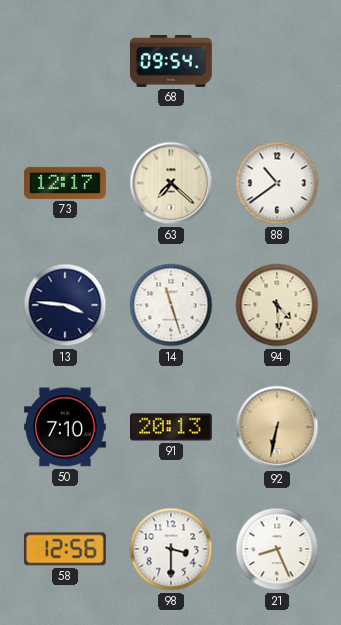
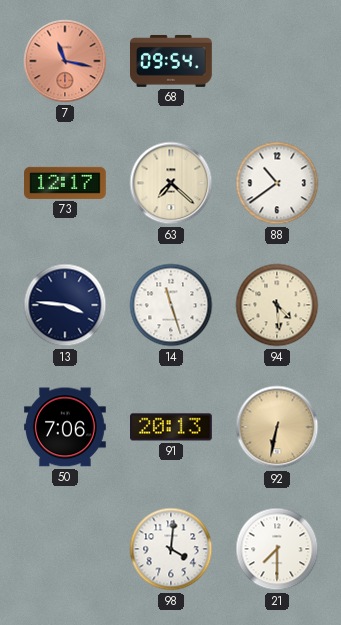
7: none -> 11:17
50: 7:10 -> 7:06
58: 12:56 -> none
98: 3:30 -> 4:01
21: 8:26 -> 7:30
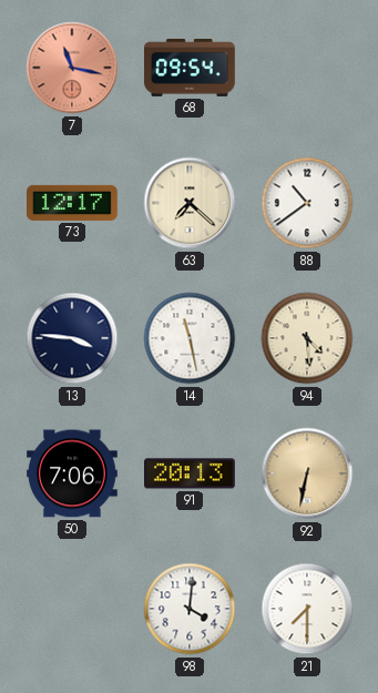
14: 11:27 -> 11:28
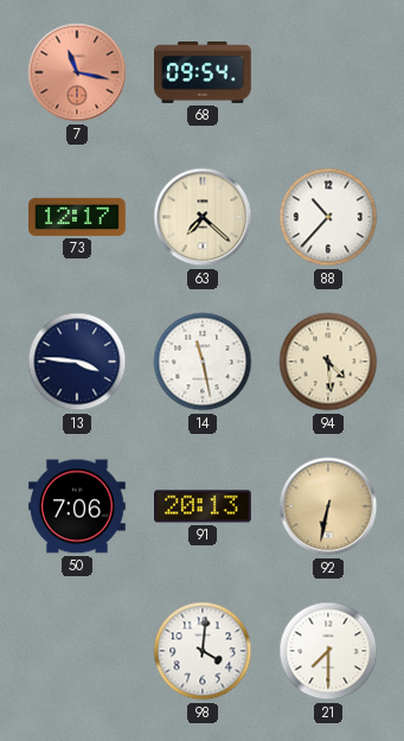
88: 10:39 -> 10:37
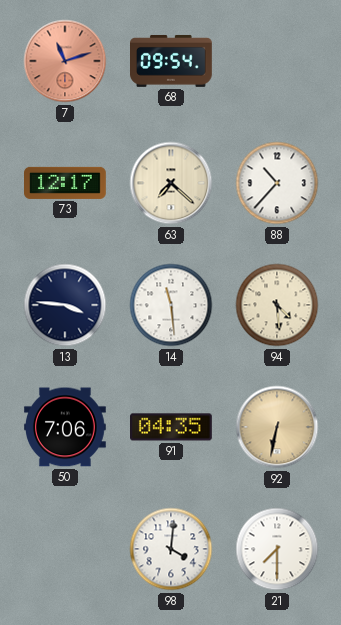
7: 11:17 -> 11:12
14: 11:28 -> 11:29
91: 20:13 -> 04:35
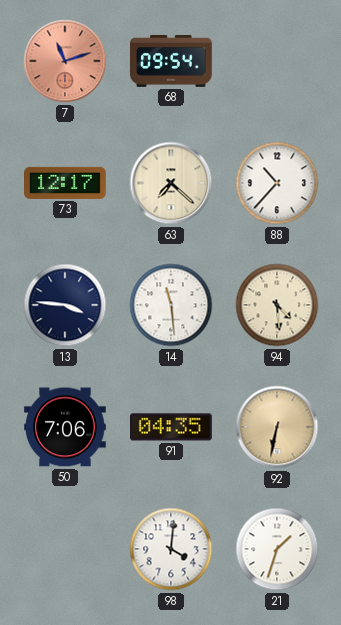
21: 7:30 -> 1:33
